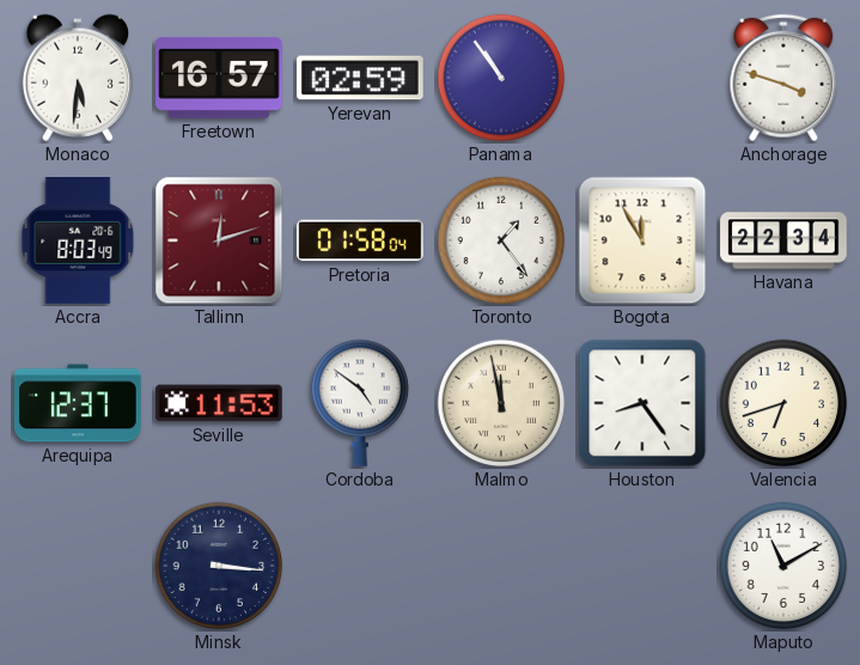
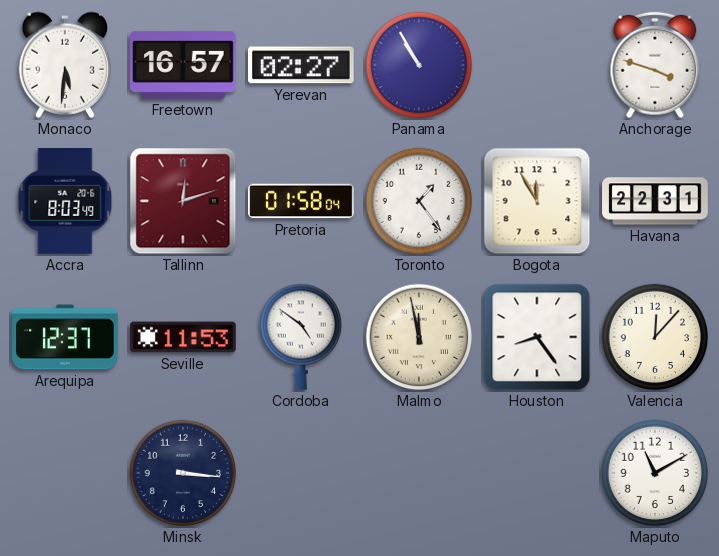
Yerevan: 02:59 -> 02:27
Panama: 10:54 -> 10:55
Havana: 22:34 -> 22:31
Valencia: 6:42 -> 12:07
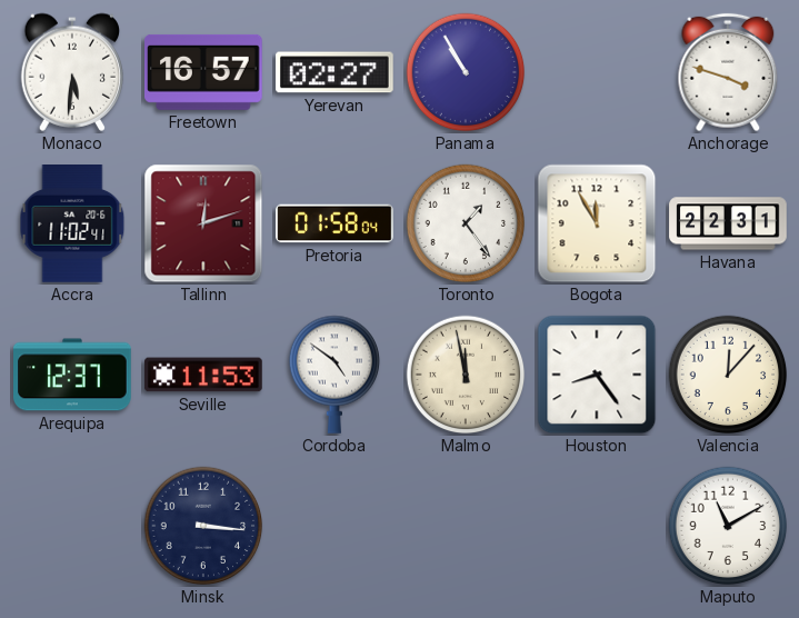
Accra: 8:03 -> 11:02
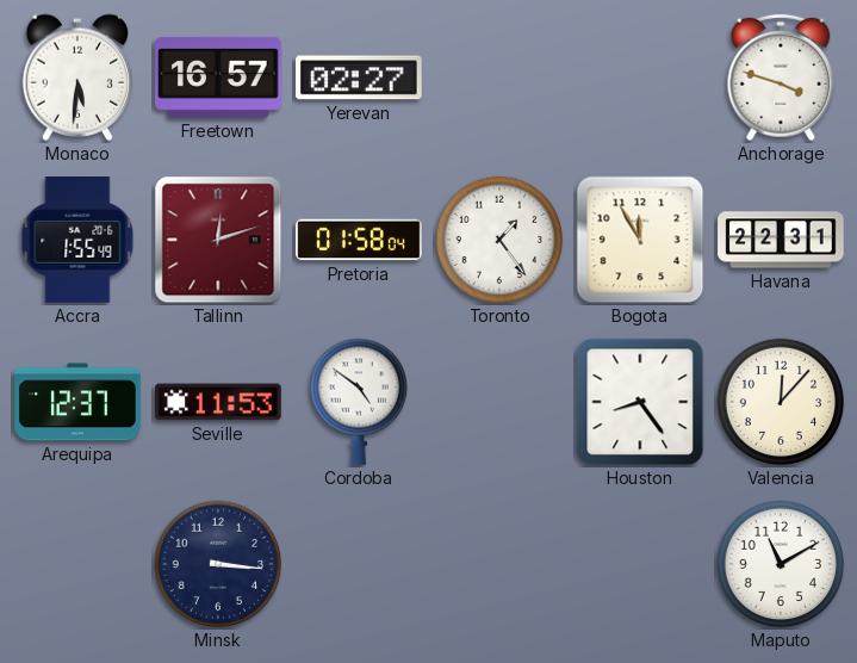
Panama: 10:55 -> none
Accra: 11:02 -> 1:55
Malmo: 11:58 -> none
